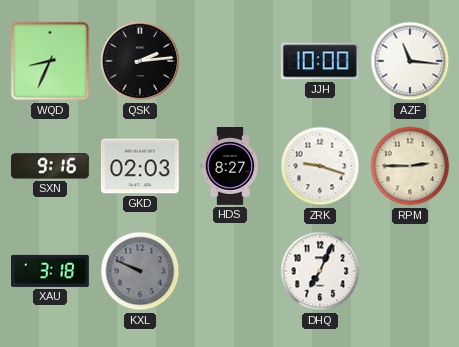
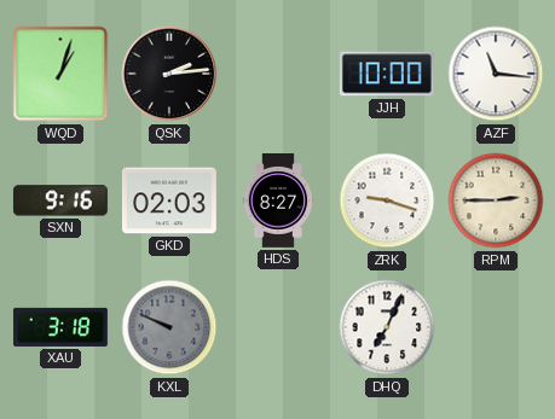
WQD: 8:34 -> 1:03
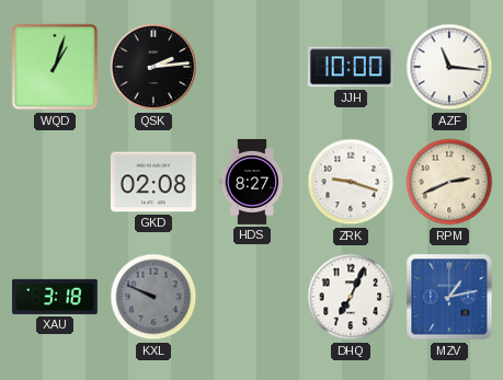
SXN: 9:16 -> none
GKD: 02:03 -> 02:08
RPM: 2:45 -> 2:41
MZV: none -> 1:13
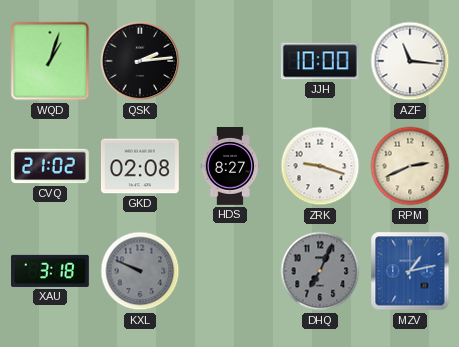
CVQ: none -> 21:02
DHQ dial: white -> grey
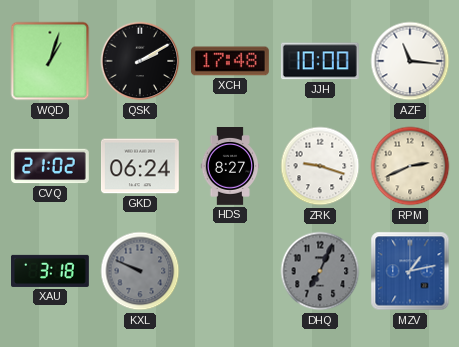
QSK: 2:14 -> 2:10
XCH: none -> 17:48
GKD: 02:08 -> 06:24
